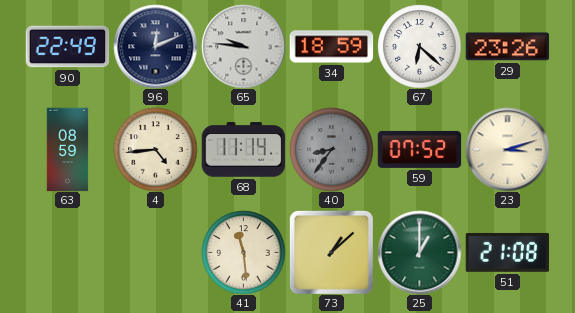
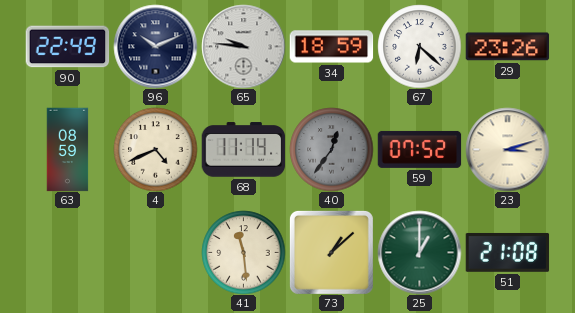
96: 12:11 -> 10:11
4: 4:44 -> 4:41
40: 8:36 -> 12:36
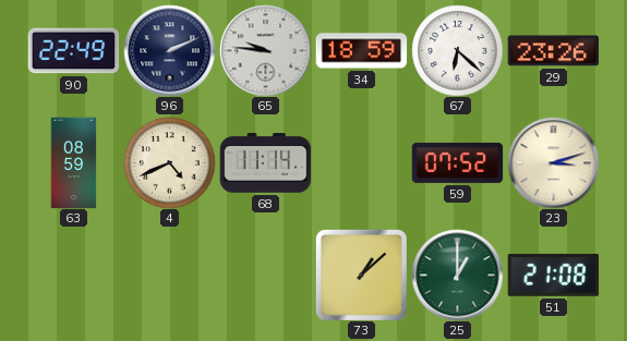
96: 10:11 -> 2:11
40: 12:36 -> none
41: 11:29 -> none
